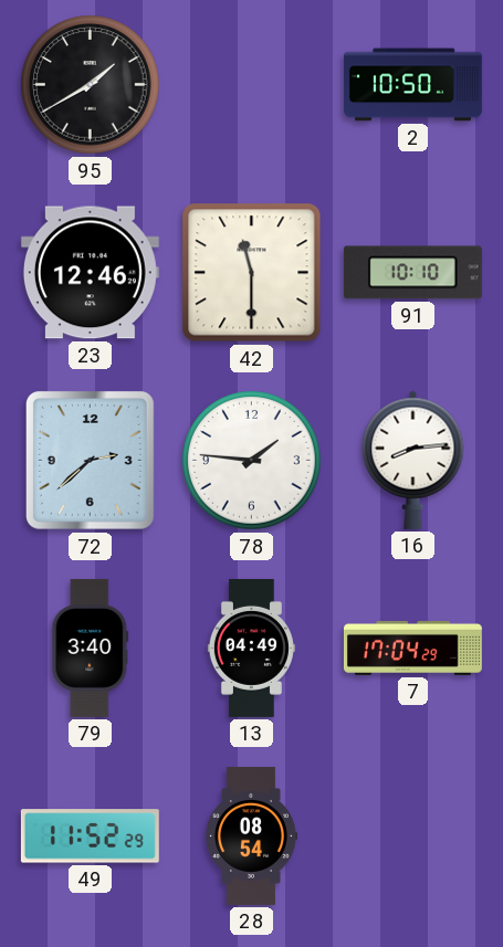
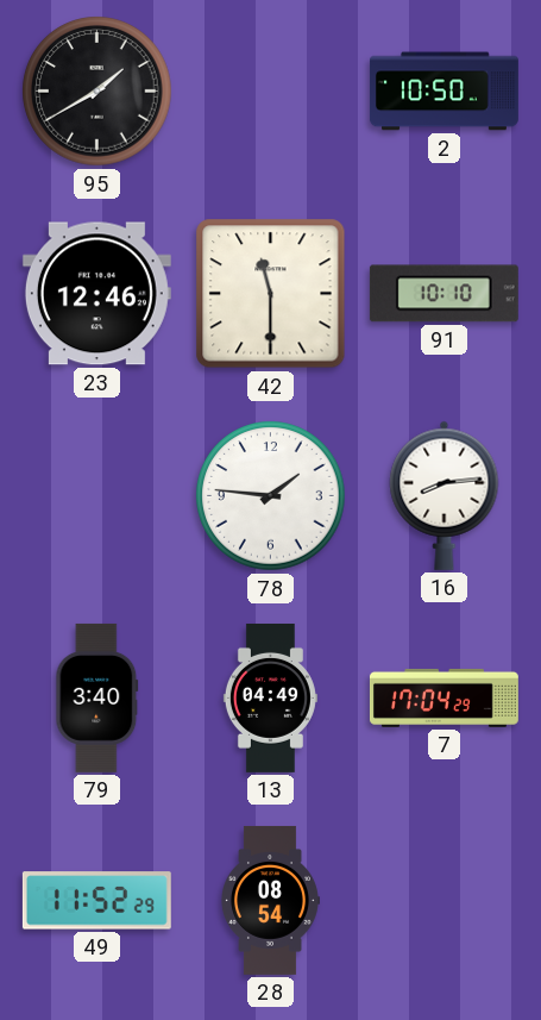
72: 2:38 -> none
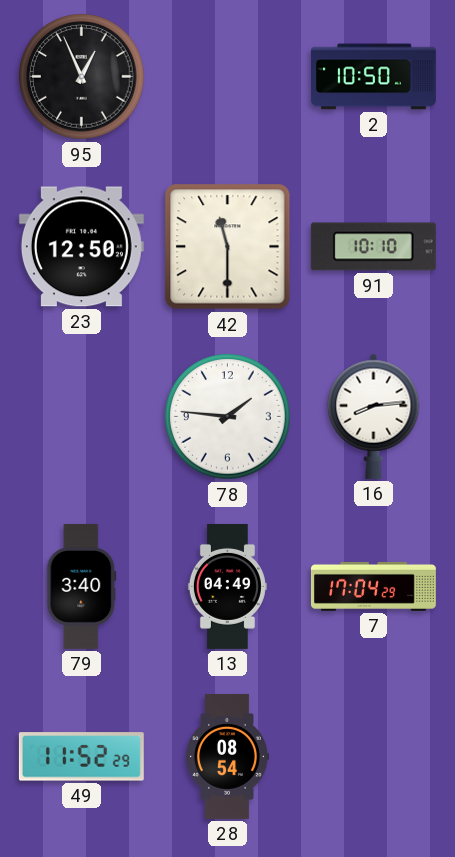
95: 1:40 -> 12:56
23: 12:46 -> 12:50
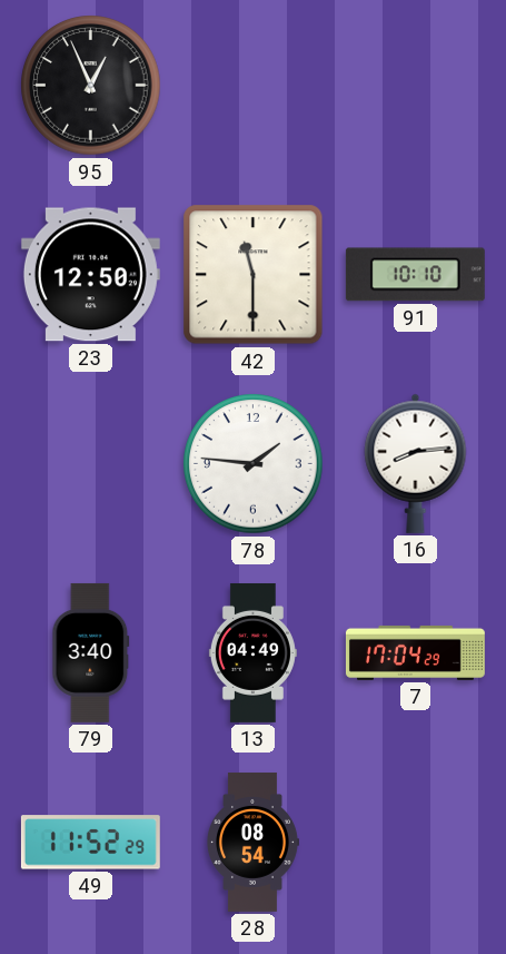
2: 10:50 -> none
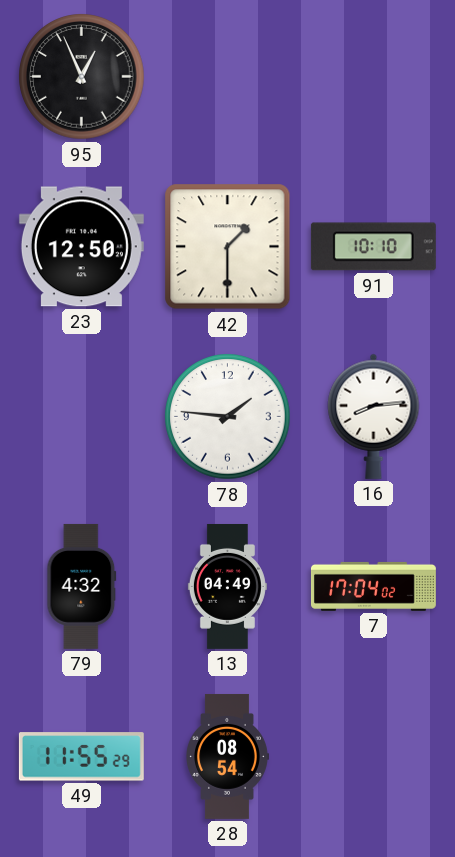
42: 11:30 -> 1:30
79: 3:40 -> 4:32
7: 17:04:29 -> 17:04:02
49: 11:52 -> 11:55
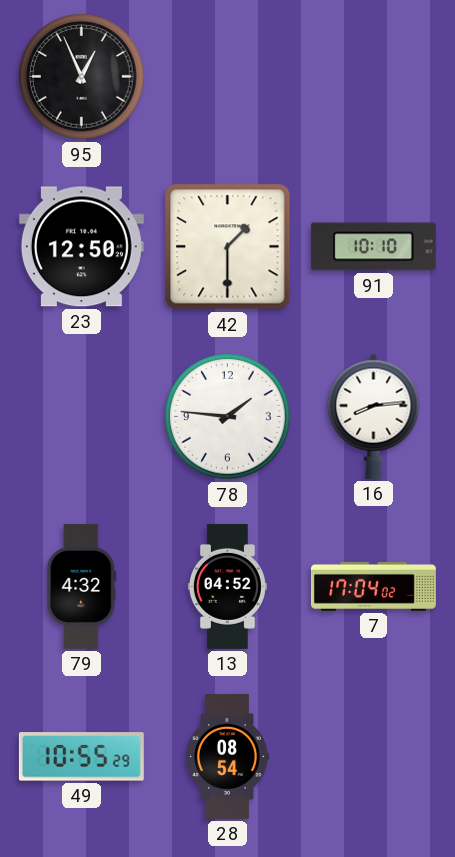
13: 04:49 -> 04:52
49: 11:55 -> 10:55
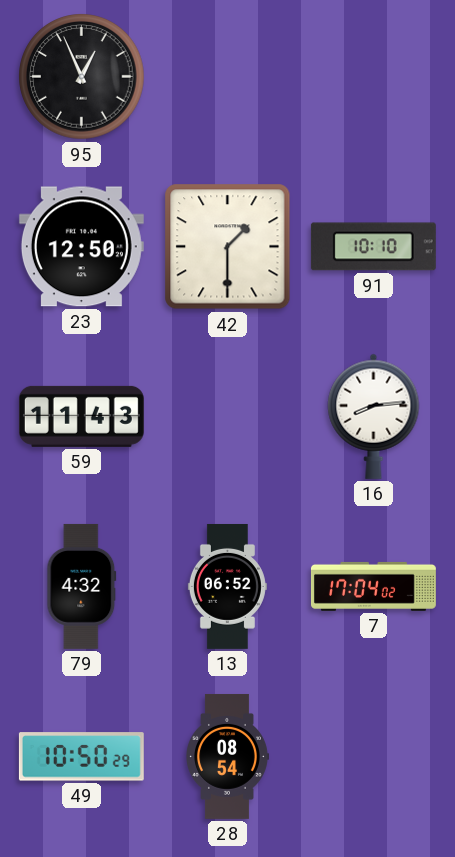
59: none -> 11:43
78: 1:46 -> none
13: 04:52 -> 06:52
49: 10:55 -> 10:50
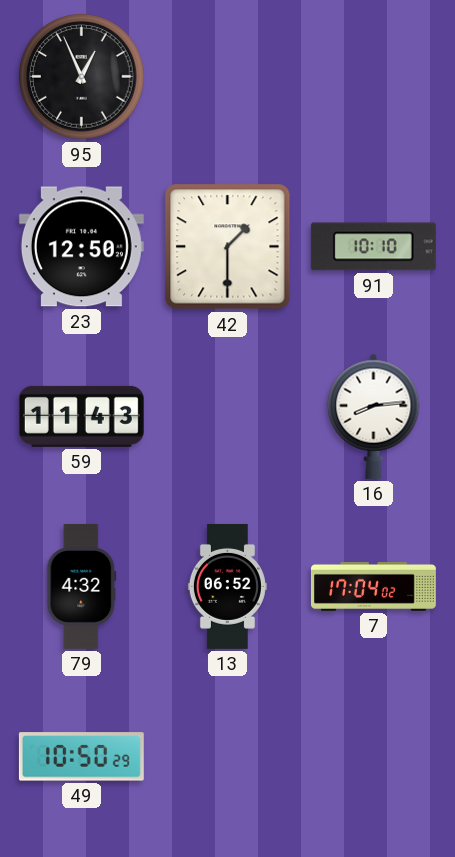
28: 08:54 -> none
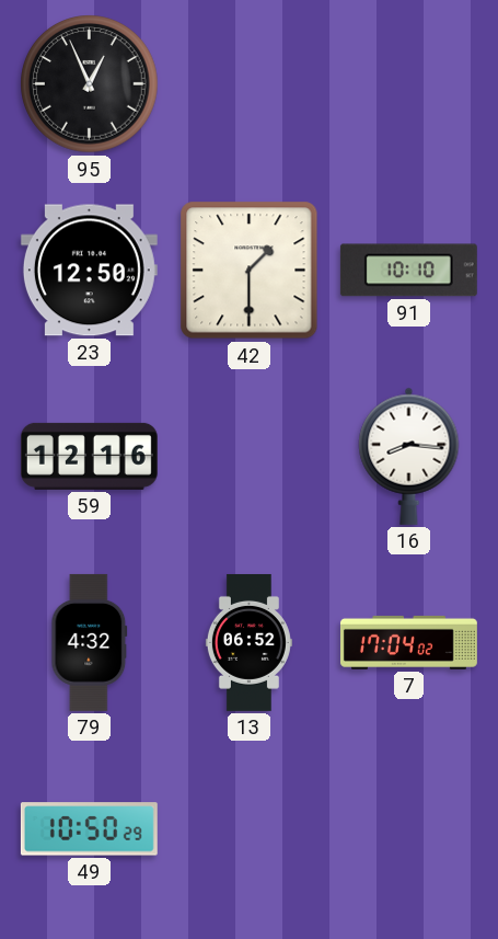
59: 11:43 -> 12:16
16: 8:14 -> 8:16
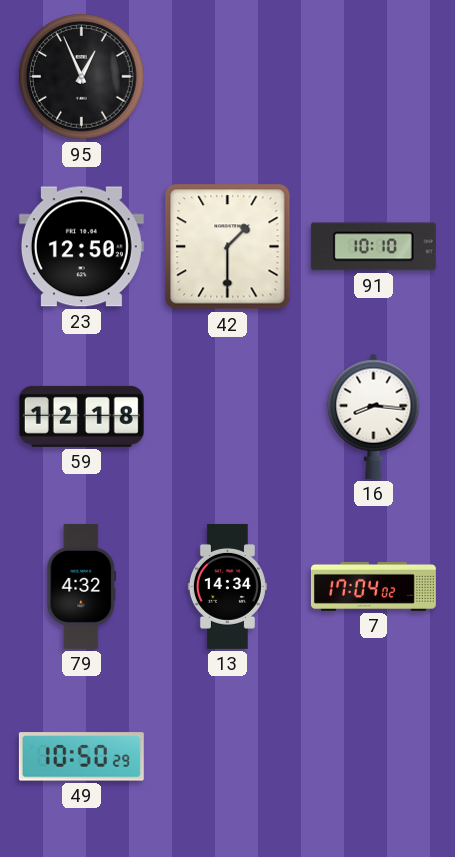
59: 12:16 -> 12:18
13: 06:52 -> 14:34
